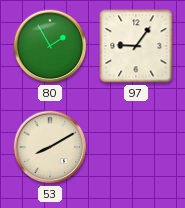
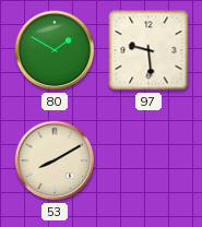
80: 1:55 -> 1:50
97: 9:06 -> 9:29
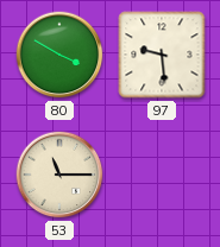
80: 1:50 -> 3:50
53: 8:10 -> 11:15
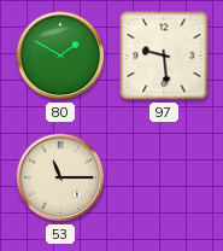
80: 3:50 -> 1:50
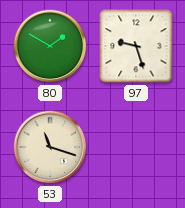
97: 9:29 -> 9:27
53: 11:15 -> 11:18
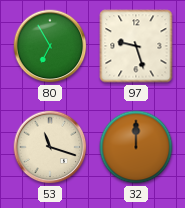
80: 1:50 -> 6:55
32: none -> 12:00
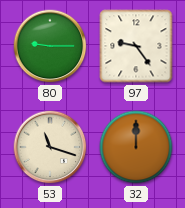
80: 6:55 -> 9:15
97: 9:27 -> 9:24
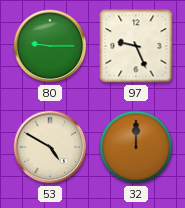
97: 9:24 -> 9:26
53: 11:18 -> 4:50
